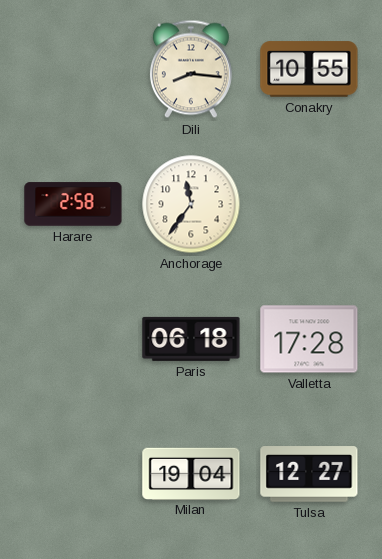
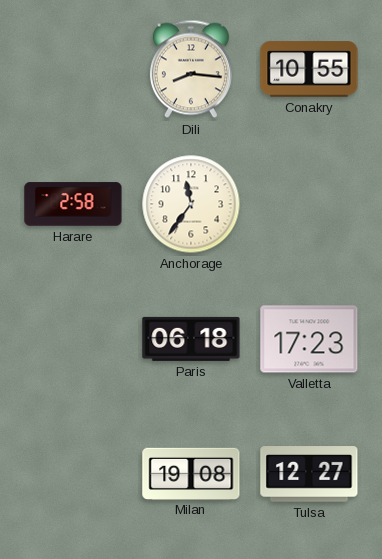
Valletta: 17:28 -> 17:23
Milan: 19:04 -> 19:08
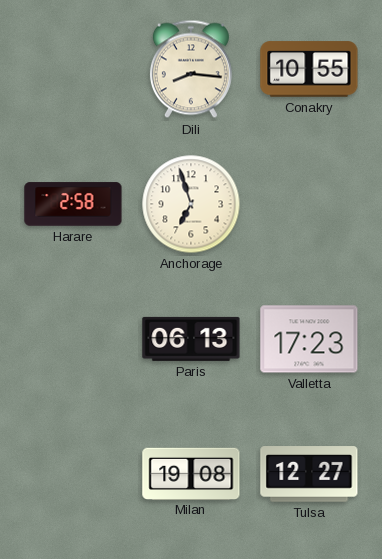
Anchorage: 11:36 -> 6:57
Paris: 06:18 -> 06:13
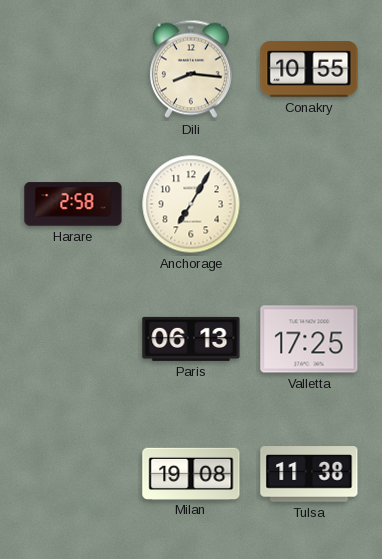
Anchorage: 6:57 -> 7:05
Valletta: 17:23 -> 17:25
Tulsa: 12:27 -> 11:38
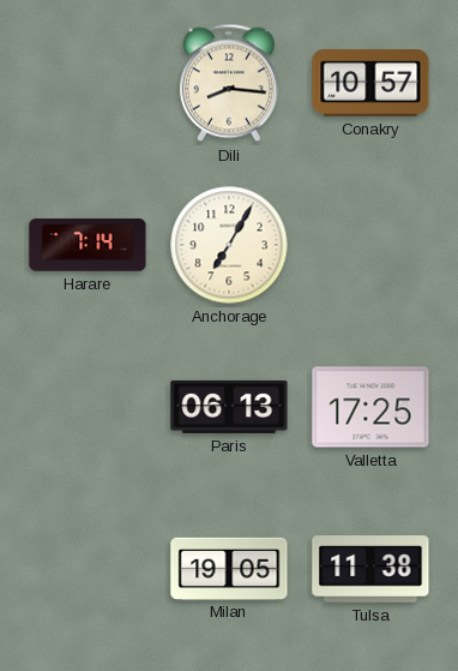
Conakry: 10:55 -> 10:57
Harare: 2:58 -> 7:14
Milan: 19:08 -> 19:05
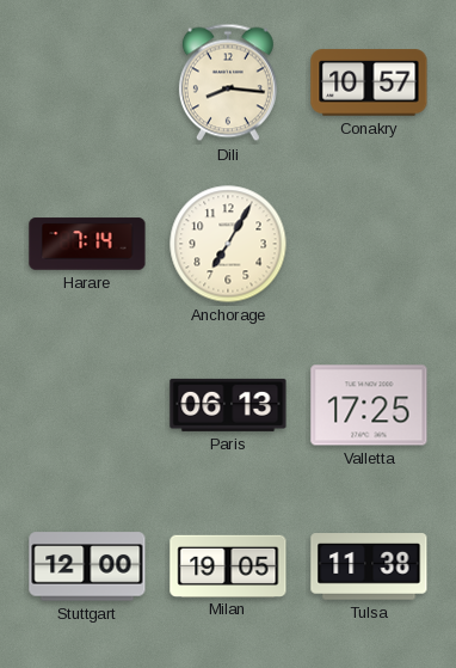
Stuttgart: none -> 12:00
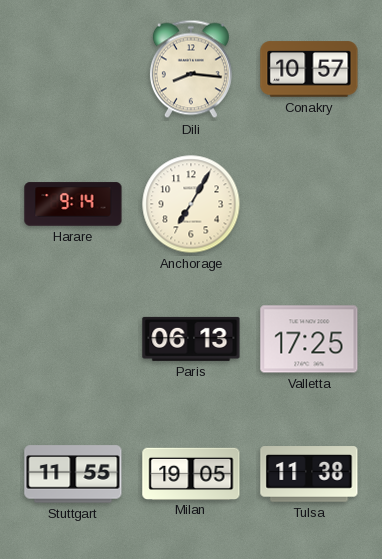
Harare: 7:14 -> 9:14
Stuttgart: 12:00 -> 11:55
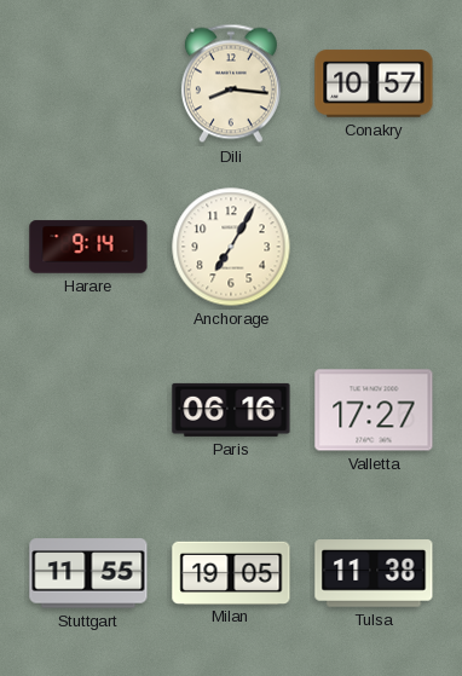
Paris: 06:13 -> 06:16
Valletta: 17:25 -> 17:27
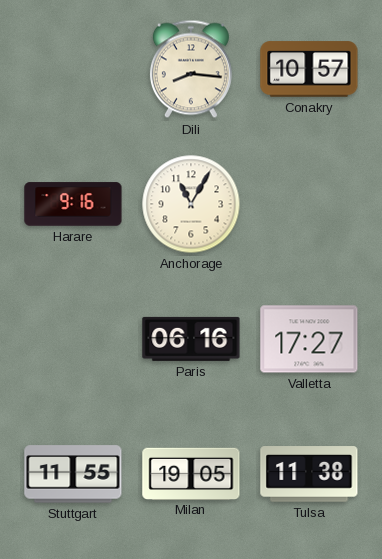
Harare: 9:14 -> 9:16
Anchorage: 7:05 -> 11:05
